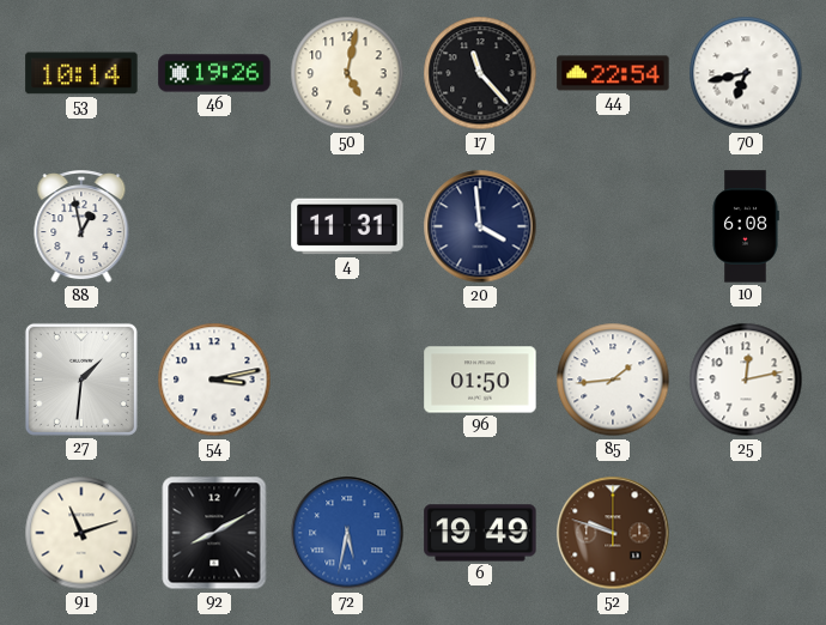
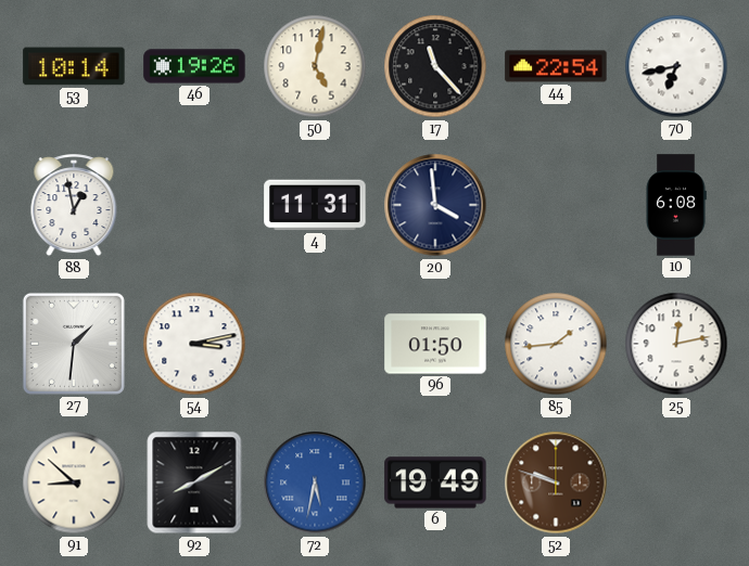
91: 11:12 -> 8:52
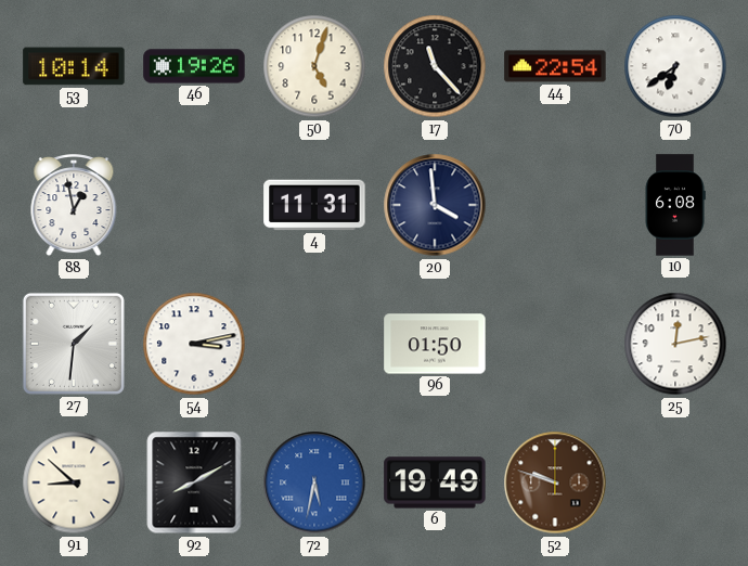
50: 5:02 -> 5:03
70: 6:43 -> 6:39
85: 1:44 -> none
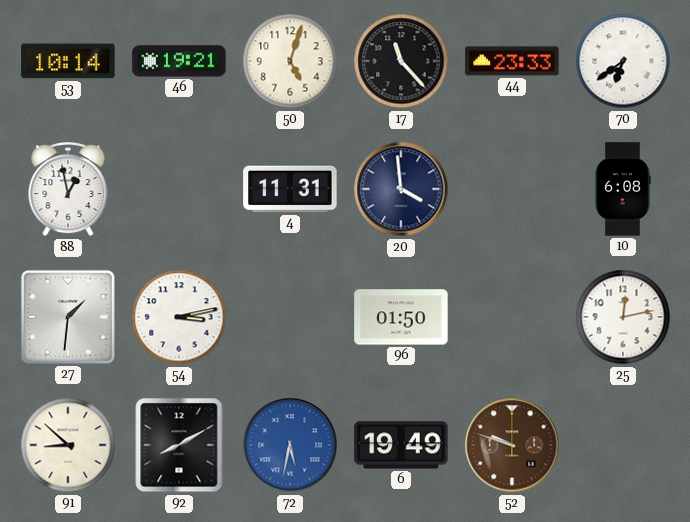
46: 19:26 -> 19:21
44: 22:54 -> 23:33
